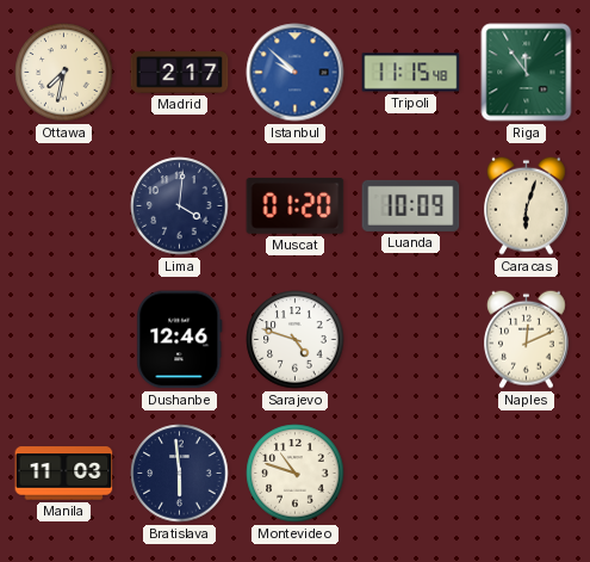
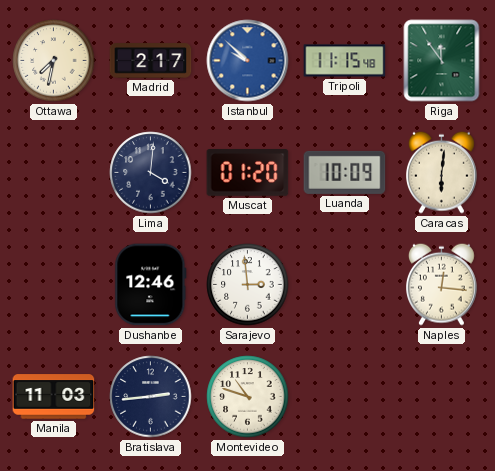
Caracas: 6:03 -> 6:01
Sarajevo: 4:48 -> 2:59
Naples: 12:11 -> 12:16
Bratislava: 5:59 -> 2:44
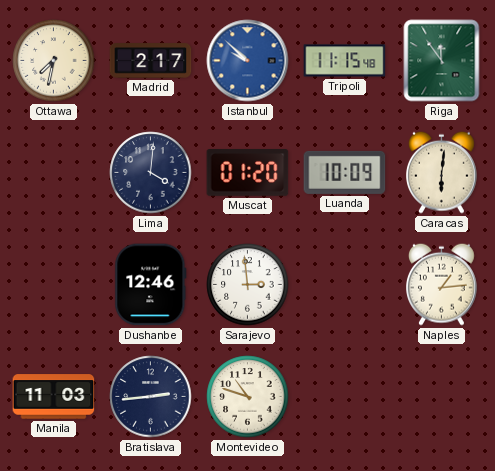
Naples: 12:16 -> 1:14
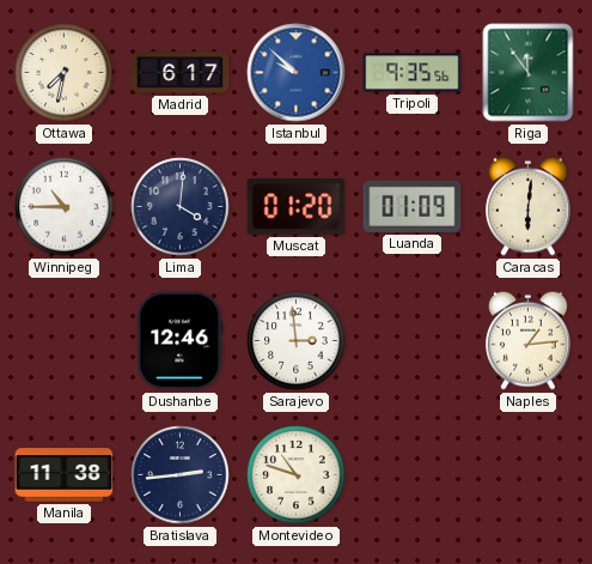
Madrid: 2:17 -> 6:17
Tripoli: 11:15 -> 9:35
Winnipeg: none -> 10:45
Luanda: 10:09 -> 01:09
Manila: 11:03 -> 11:38
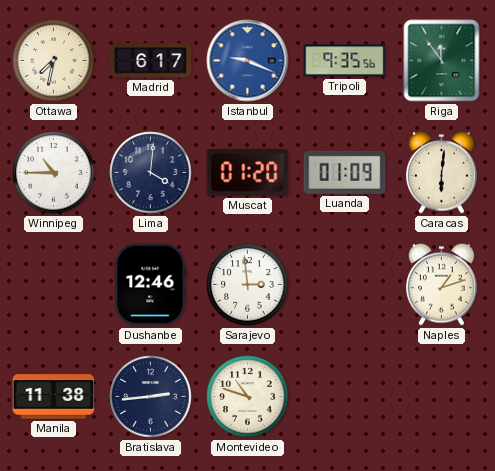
Istanbul: 9:52 -> 9:19
Naples: 1:14 -> 1:12
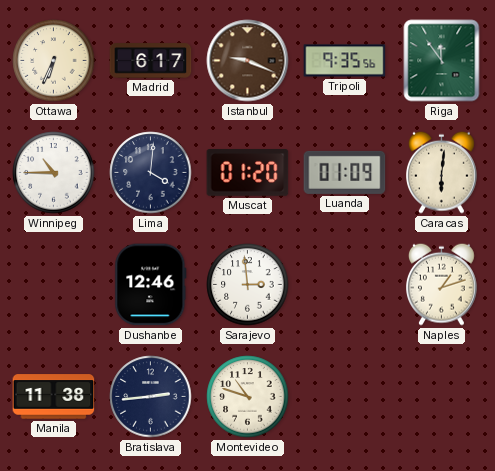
Ottawa: 7:32 -> 6:34
Istanbul dial: blue -> brown
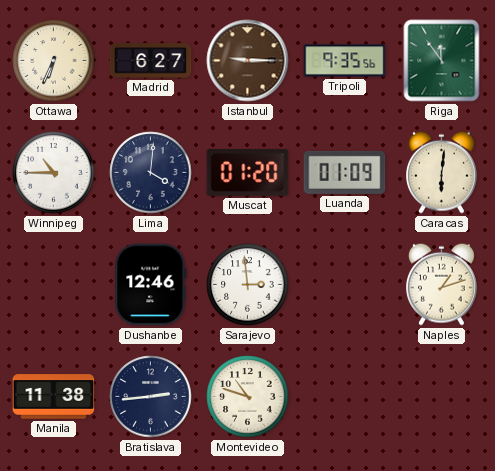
Madrid: 6:17 -> 6:27
Istanbul: 9:19 -> 9:15
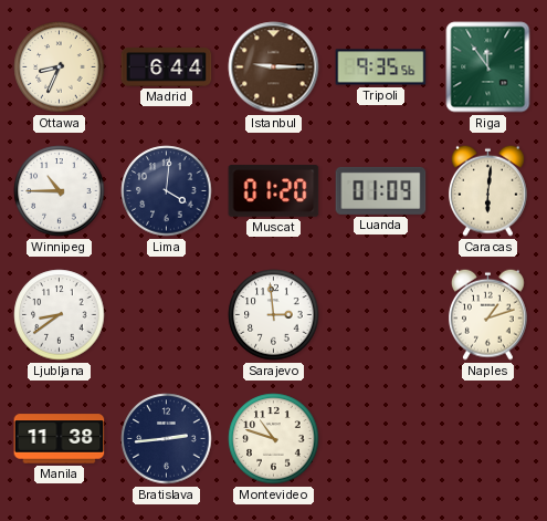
Ottawa: 6:34 -> 8:34
Madrid: 6:27 -> 6:44
Ljubljana: none -> 8:39
Dushanbe: 12:46 -> none
